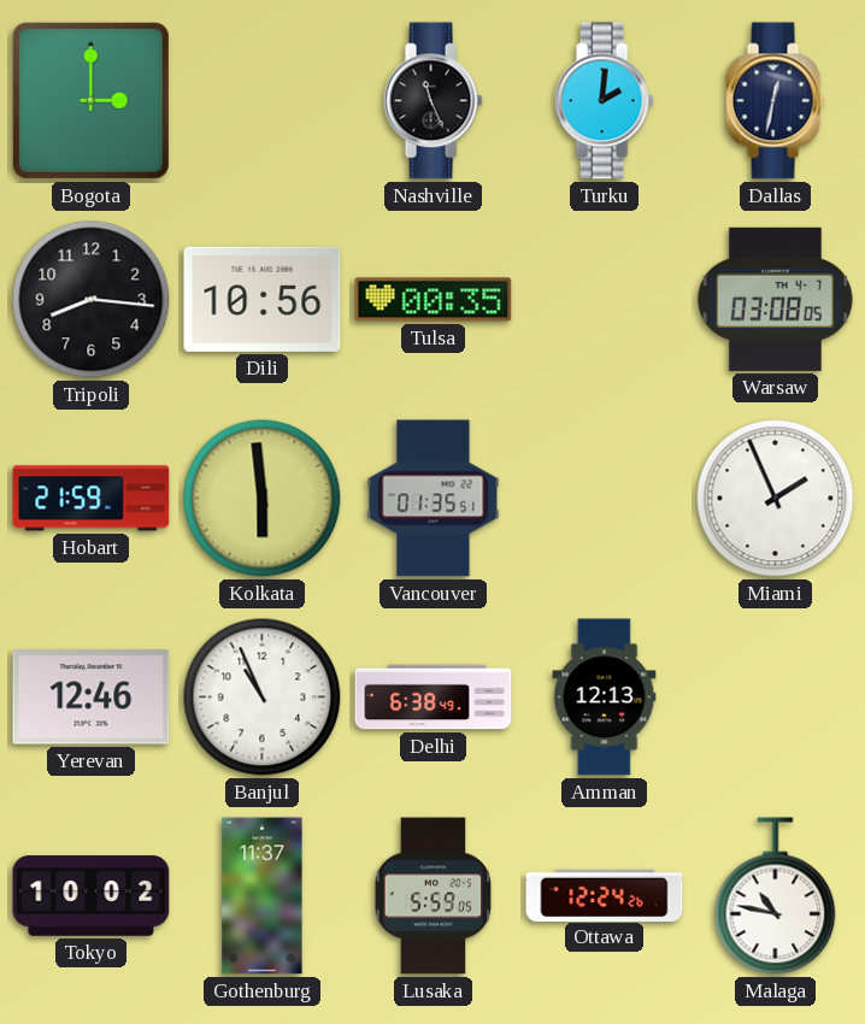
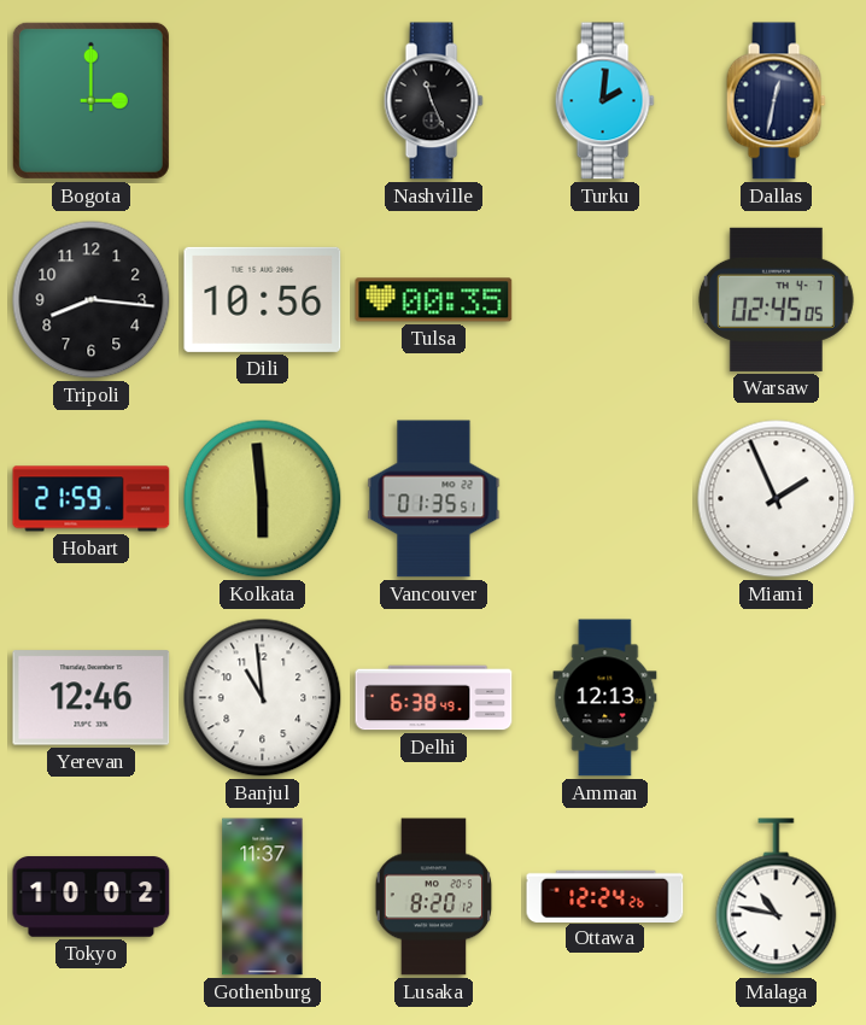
Warsaw: 03:08 -> 02:45
Banjul: 10:56 -> 10:59
Lusaka: 5:59 -> 8:20
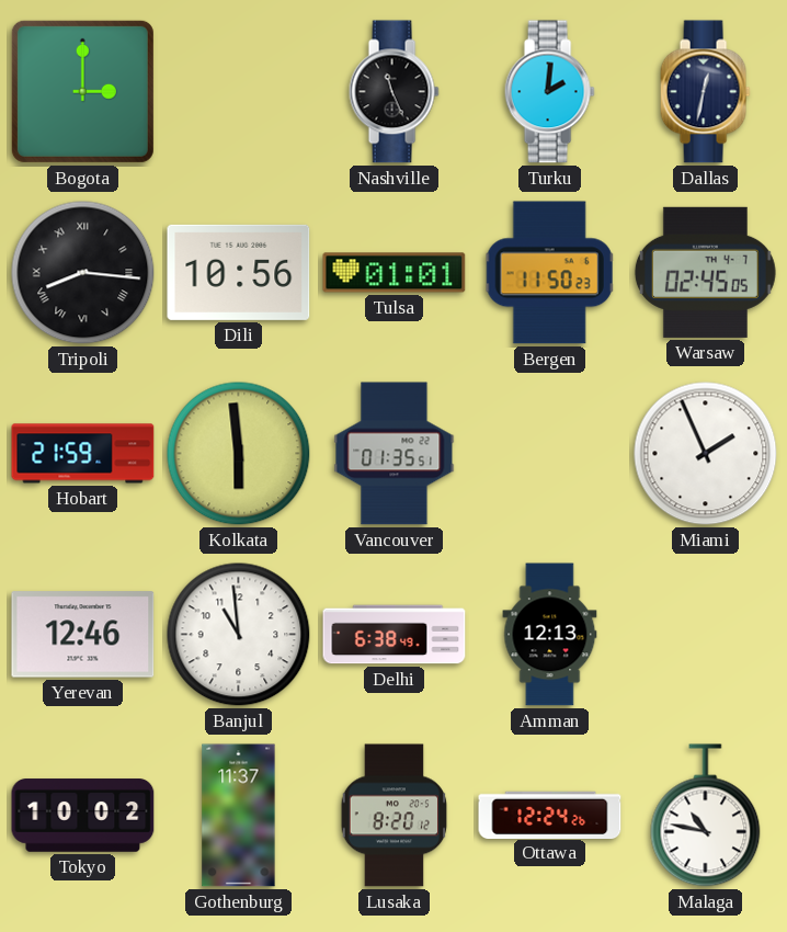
Tripoli numerals: Arabic -> Roman
Tulsa: 00:35 -> 01:01
Bergen: none -> 11:50
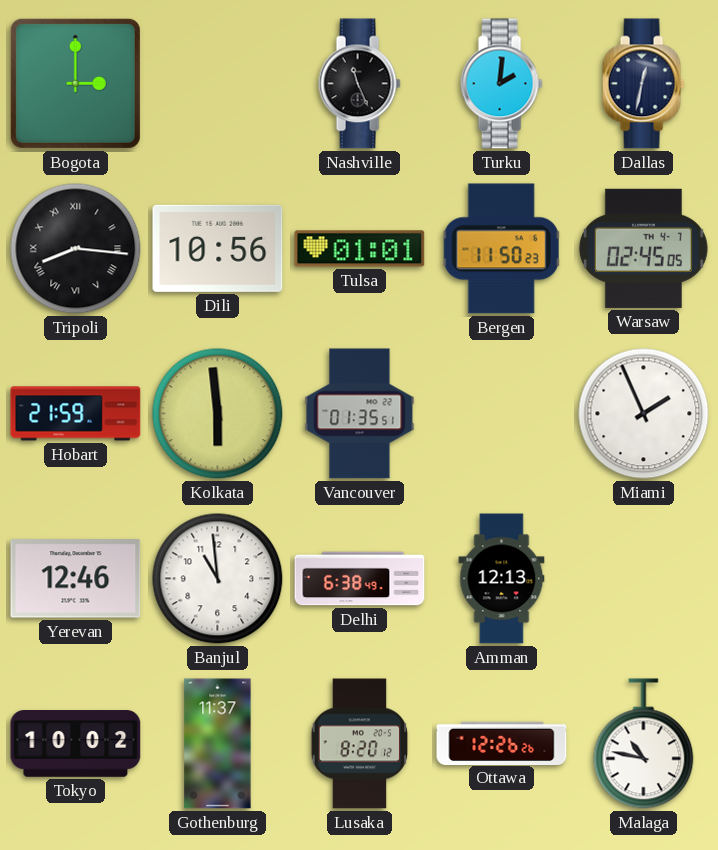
Ottawa: 12:24 -> 12:26
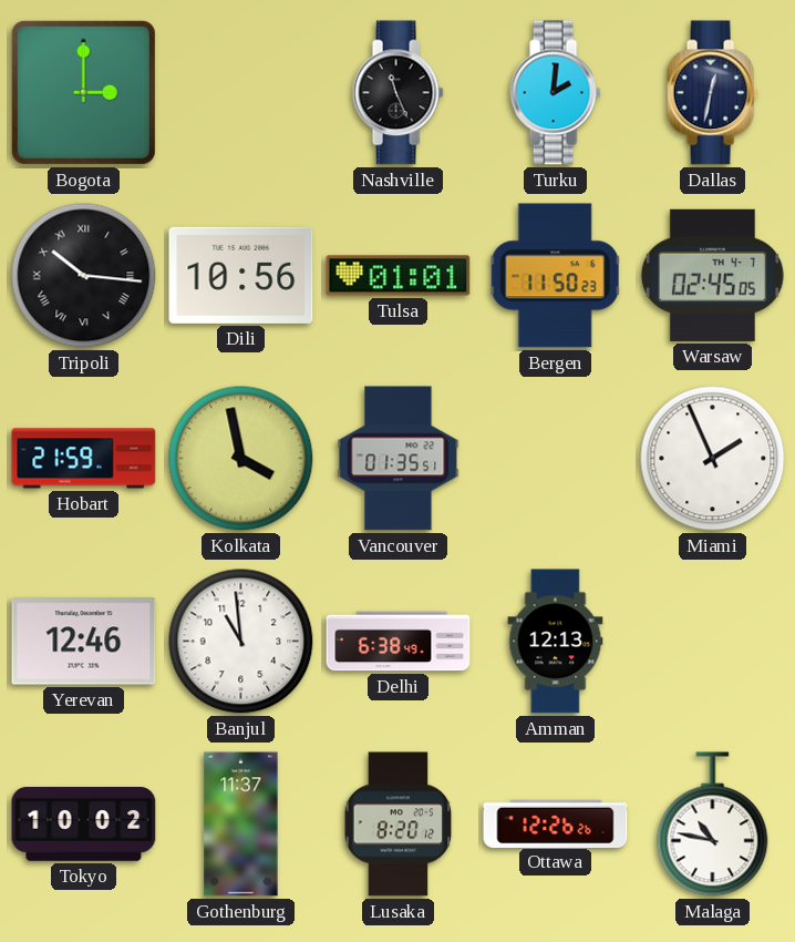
Tripoli: 8:16 -> 10:16
Kolkata: 5:59 -> 3:58
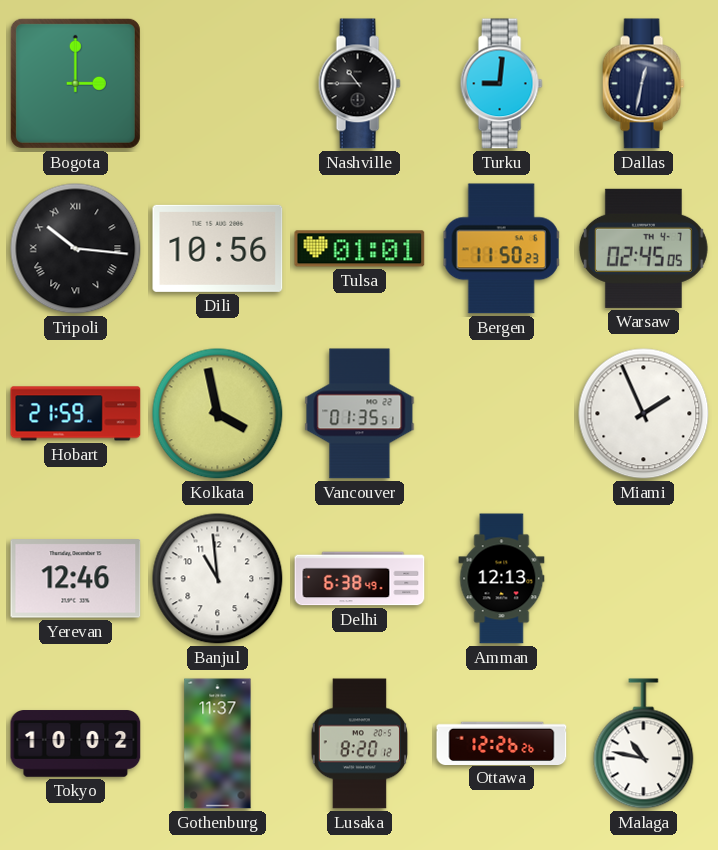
Nashville: 11:26 -> 10:45
Turku: 2:01 -> 9:01
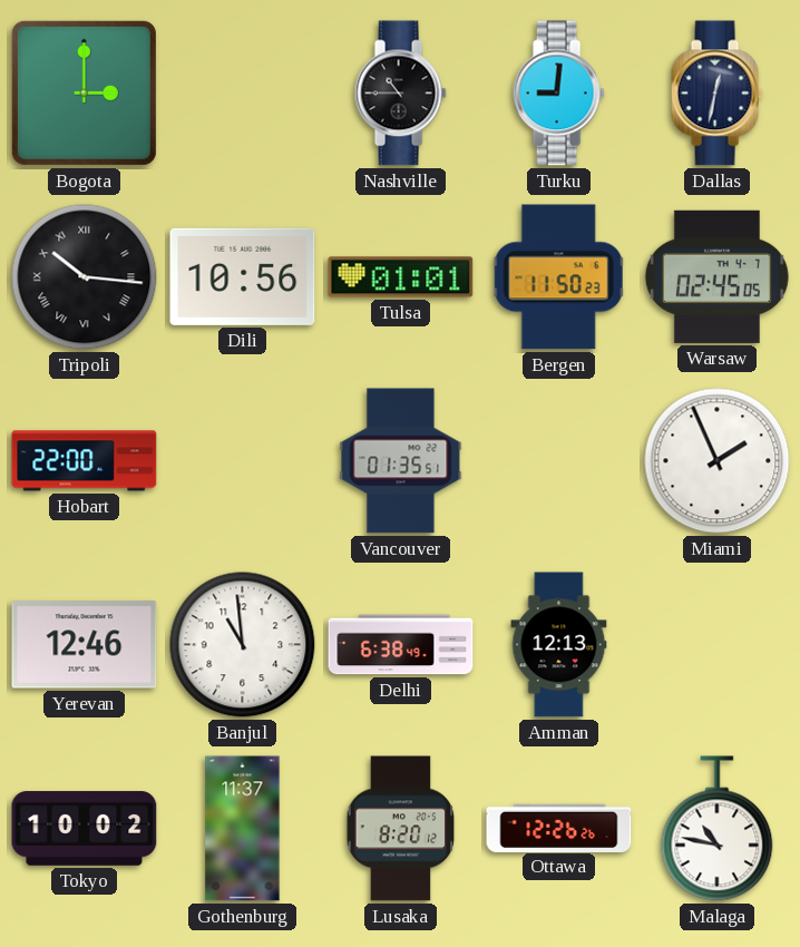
Hobart: 21:59 -> 22:00
Kolkata: 3:58 -> none
